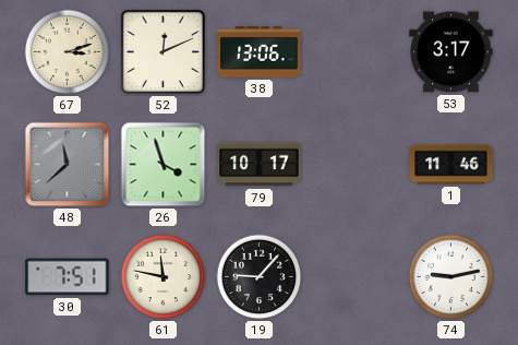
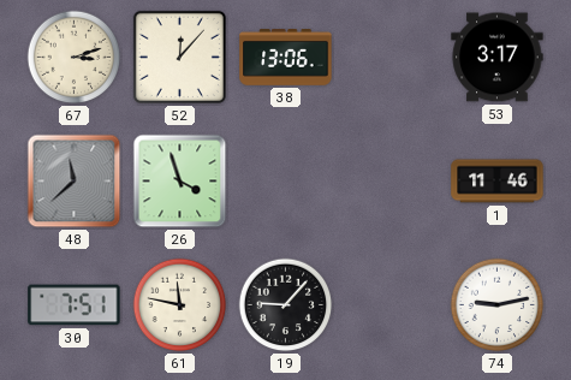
52: 12:11 -> 12:07
79: 10:17 -> none
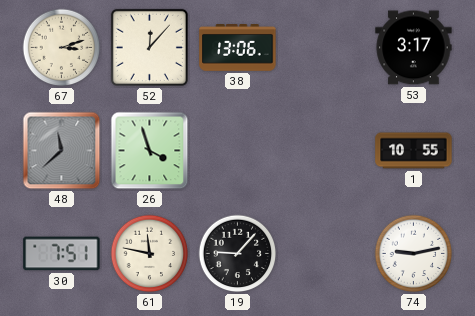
1: 11:46 -> 10:55
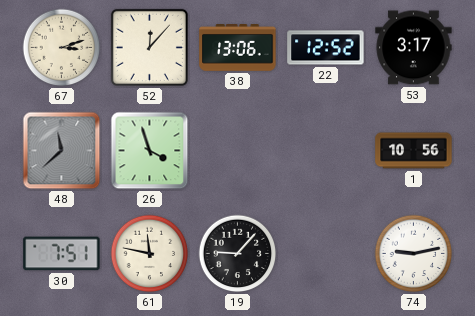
22: none -> 12:52
1: 10:55 -> 10:56
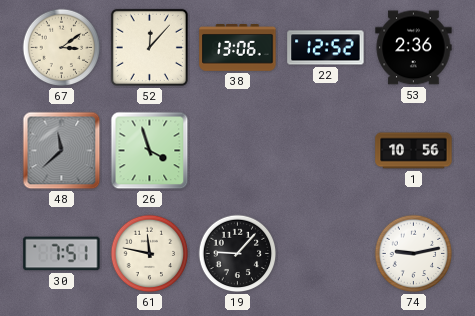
67: 3:12 -> 3:09
53: 3:17 -> 2:36
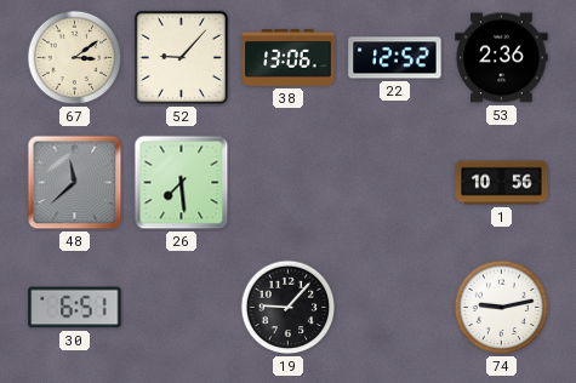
52: 12:07 -> 9:07
26: 3:57 -> 7:29
30: 7:51 -> 6:51
61: 11:47 -> none
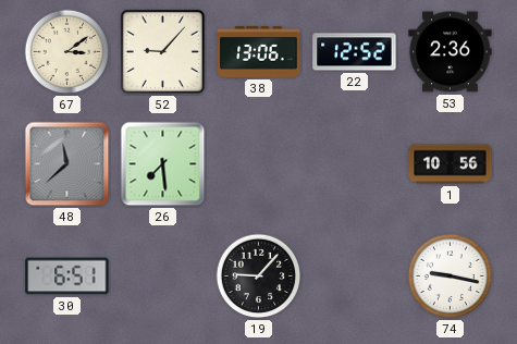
74: 9:13 -> 9:17
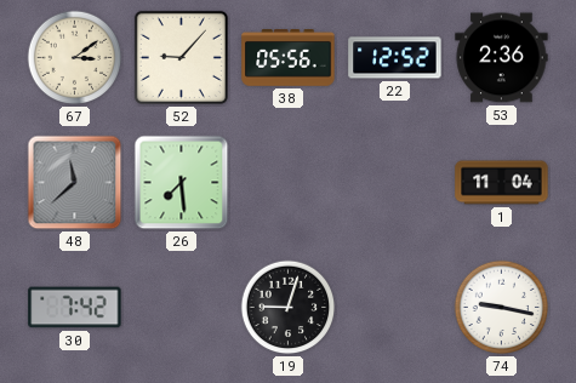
38: 13:06 -> 05:56
1: 10:56 -> 11:04
30: 6:51 -> 7:42
19: 9:07 -> 9:03
